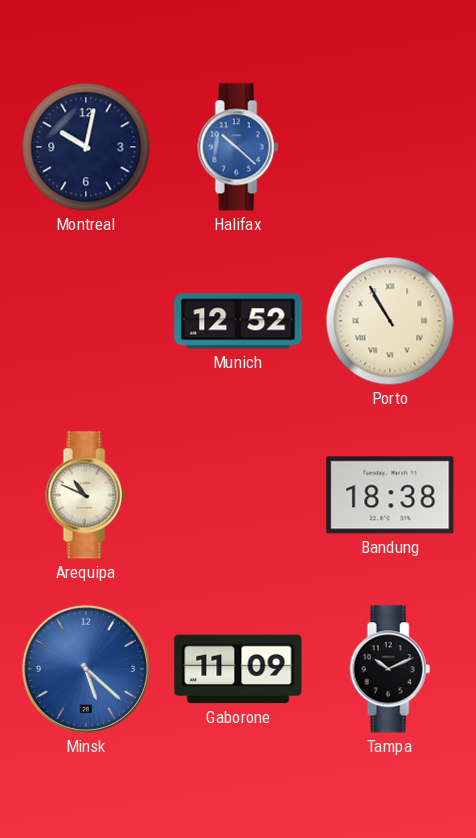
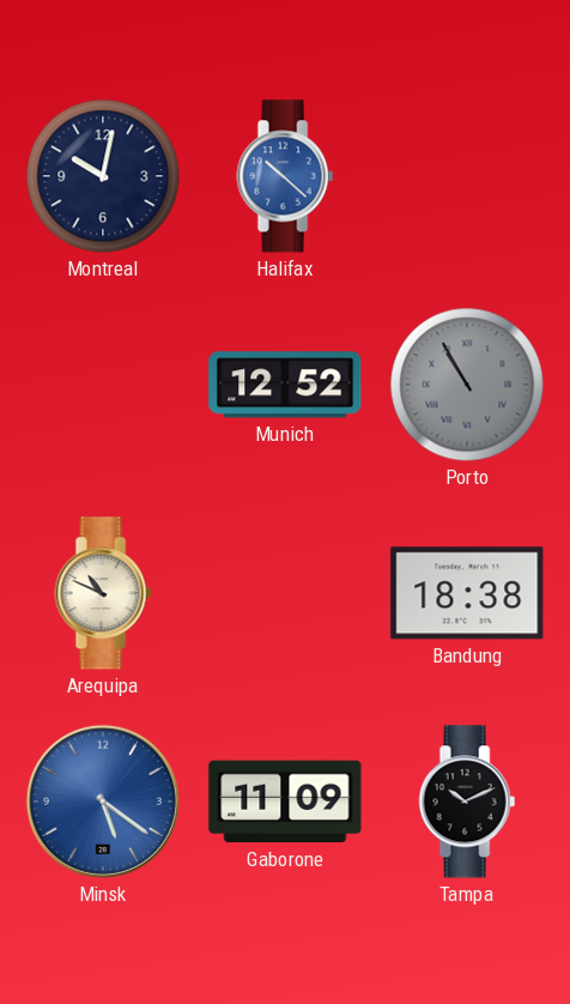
Porto dial: cream -> grey
Minsk: 5:22 -> 5:21
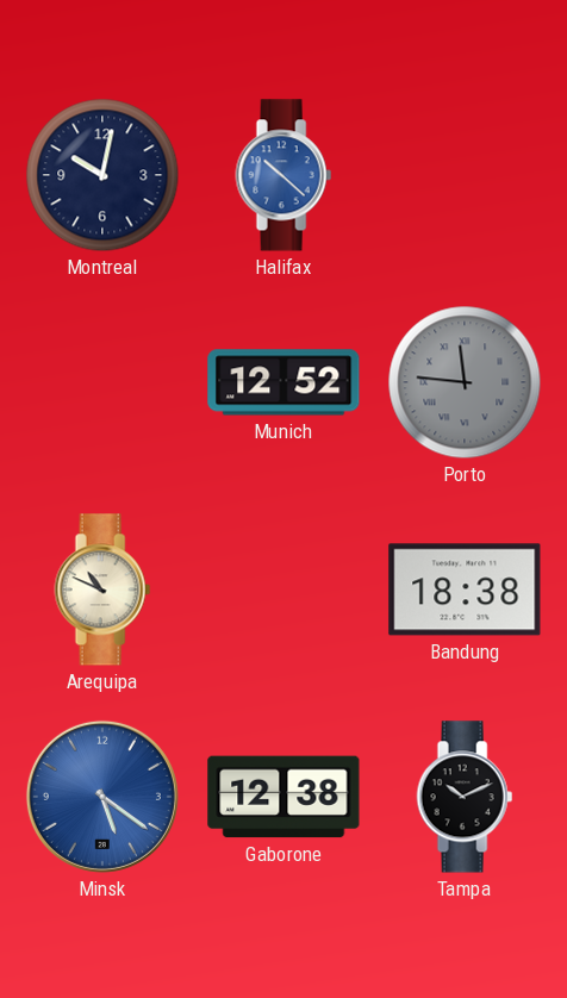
Porto: 10:55 -> 11:46
Gaborone: 11:09 -> 12:38
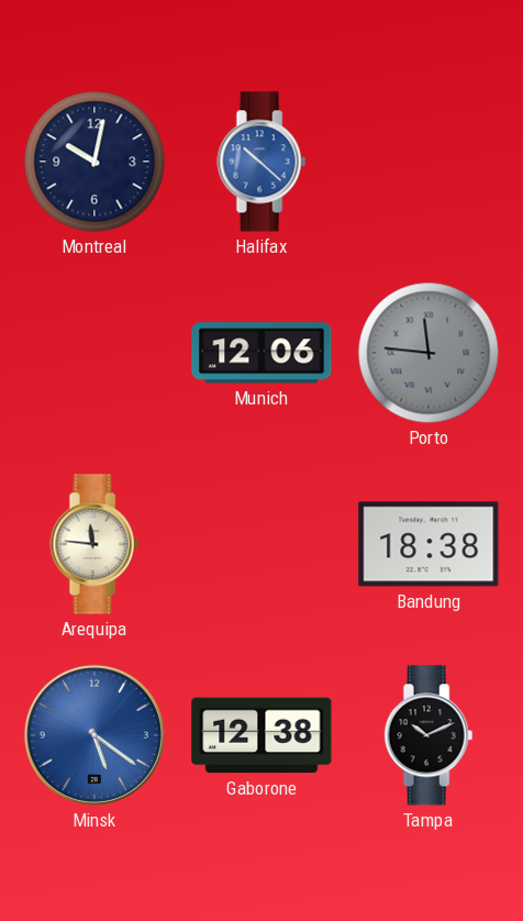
Munich: 12:52 -> 12:06
Arequipa: 10:49 -> 11:46
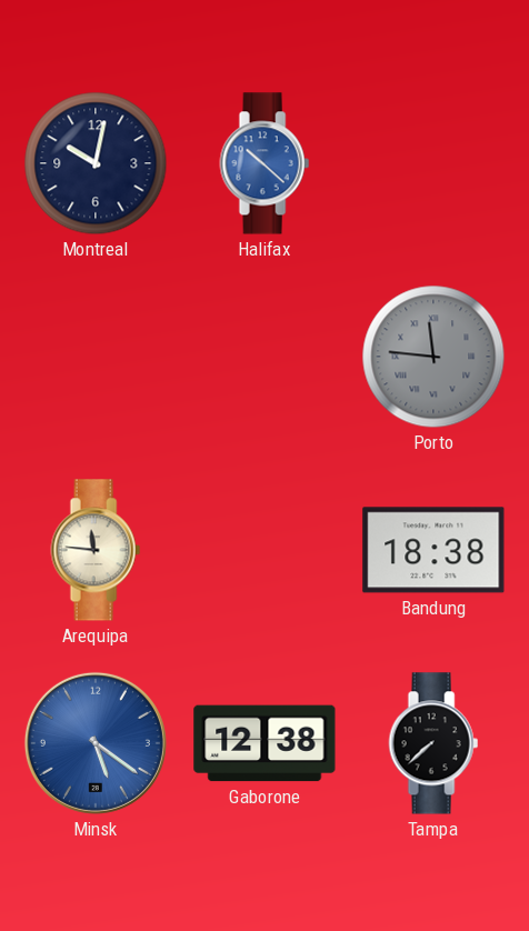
Munich: 12:06 -> none
Tampa: 10:11 -> 7:38
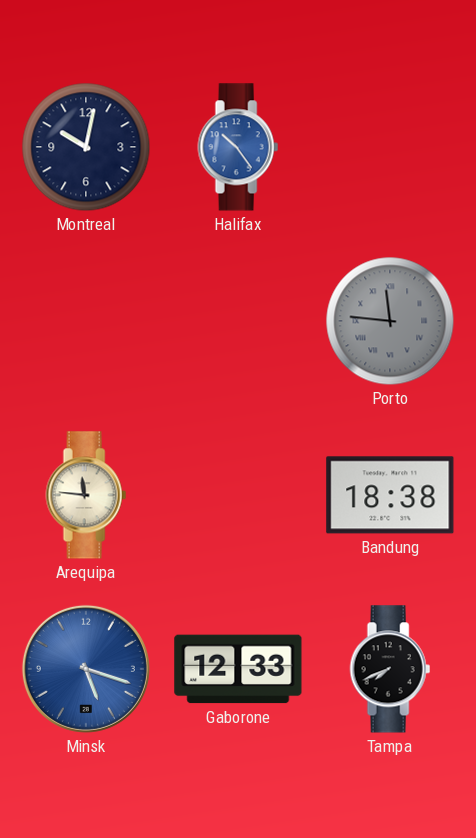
Halifax: 10:22 -> 10:24
Minsk: 5:21 -> 5:18
Gaborone: 12:38 -> 12:33
Tampa: 7:38 -> 7:41
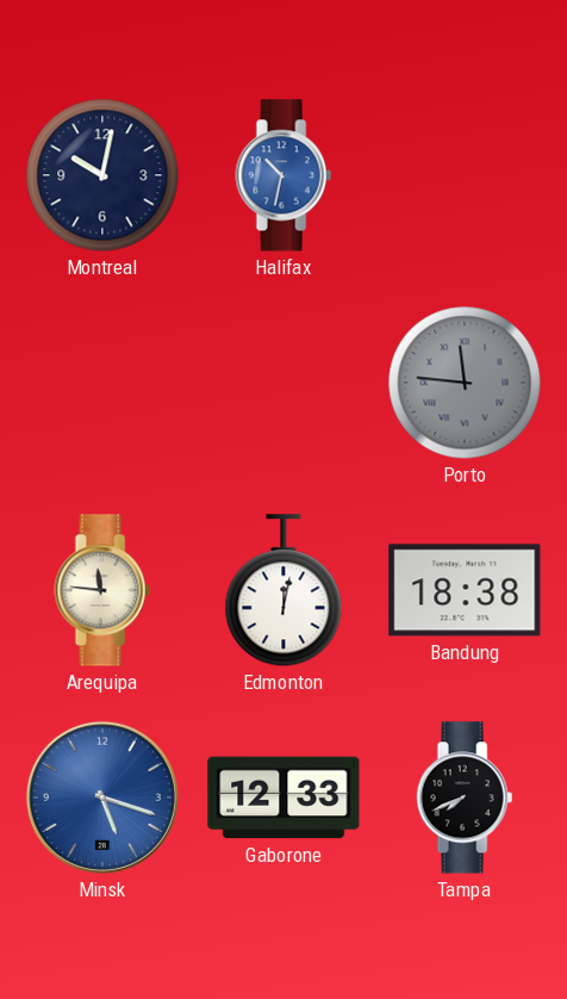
Halifax: 10:24 -> 10:32
Edmonton: none -> 12:02
